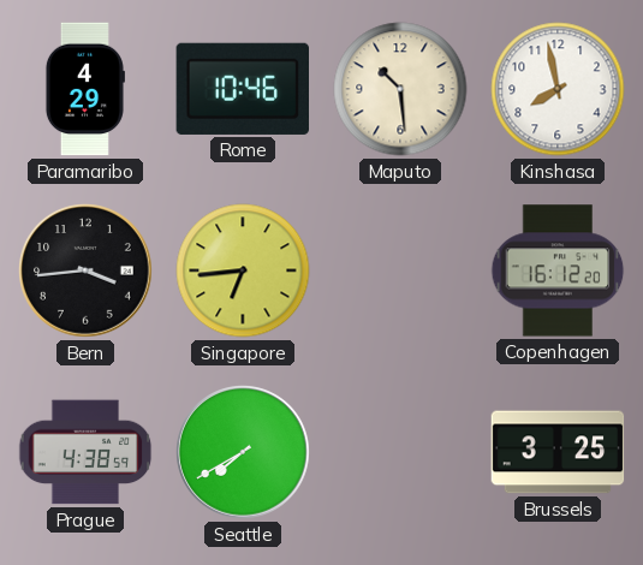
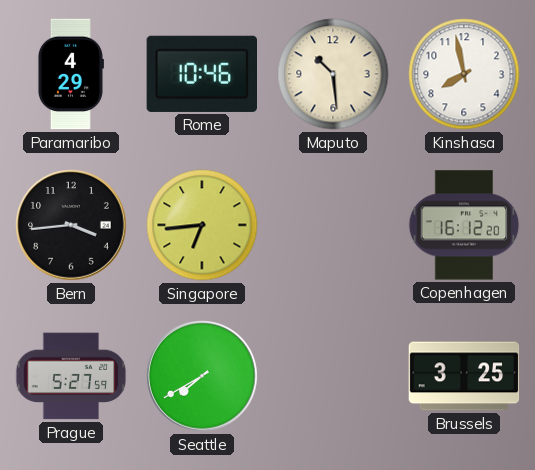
Prague: 4:38 -> 5:27
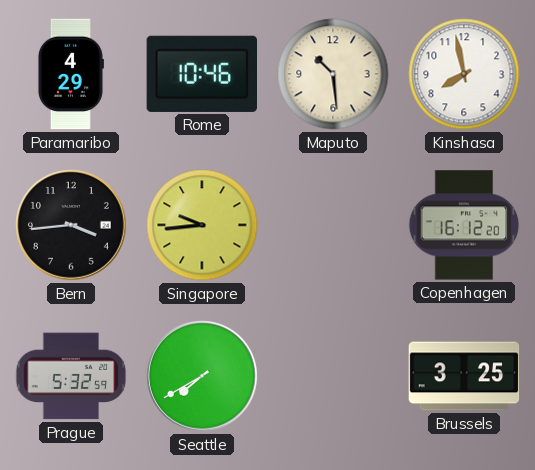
Singapore: 6:44 -> 9:44
Prague: 5:27 -> 5:32
